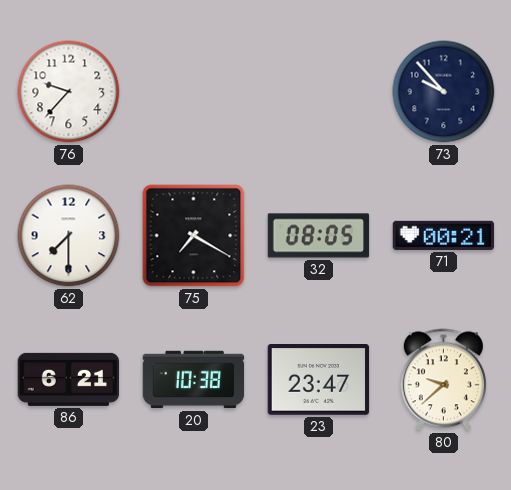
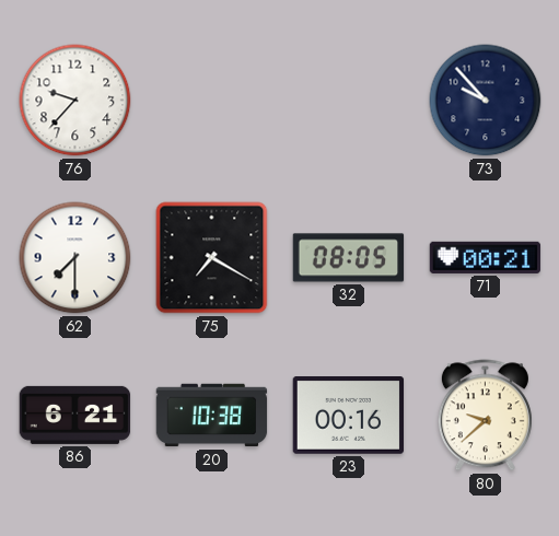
23: 23:47 -> 00:16
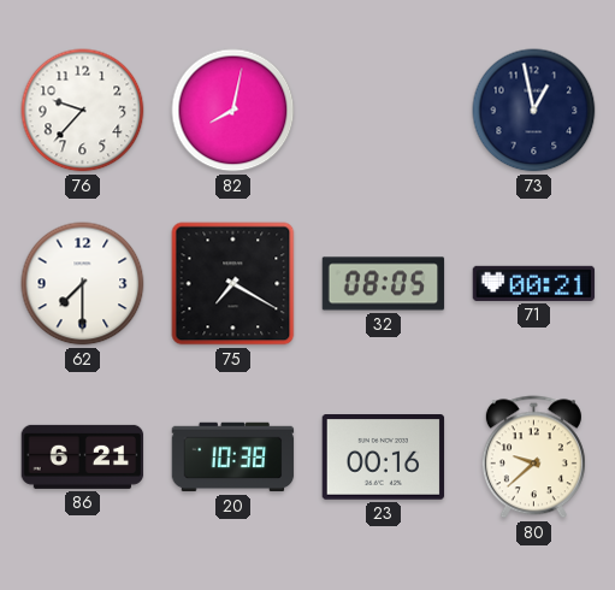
82: none -> 8:02
73: 9:53 -> 12:58
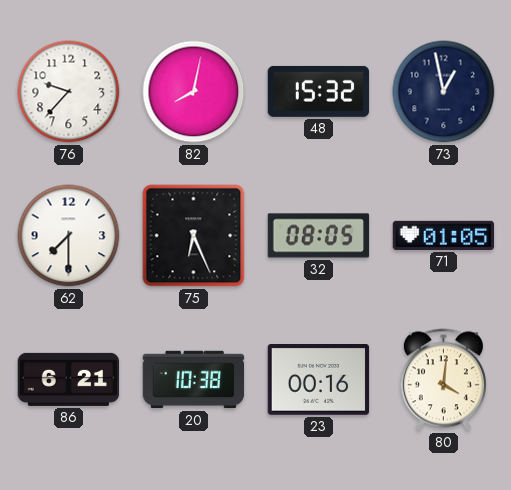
48: none -> 15:32
75: 7:20 -> 6:26
71: 00:21 -> 01:05
80: 9:38 -> 4:01
